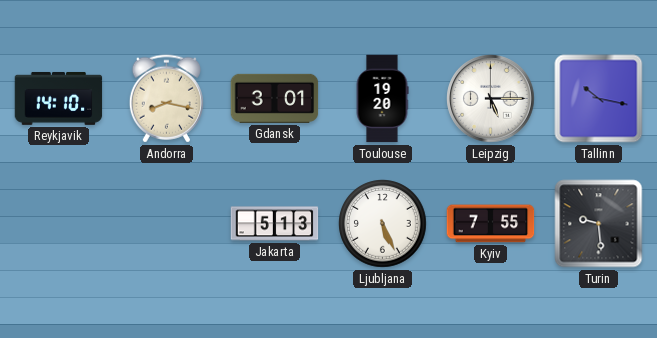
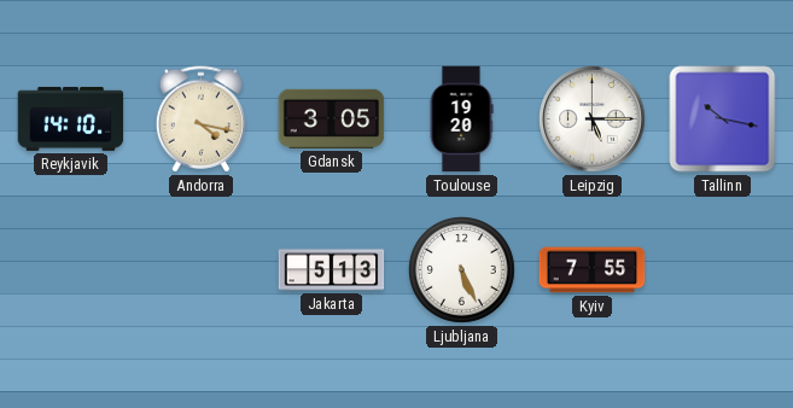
Andorra: 8:17 -> 4:17
Gdansk: 3:01 -> 3:05
Turin: 9:29 -> none
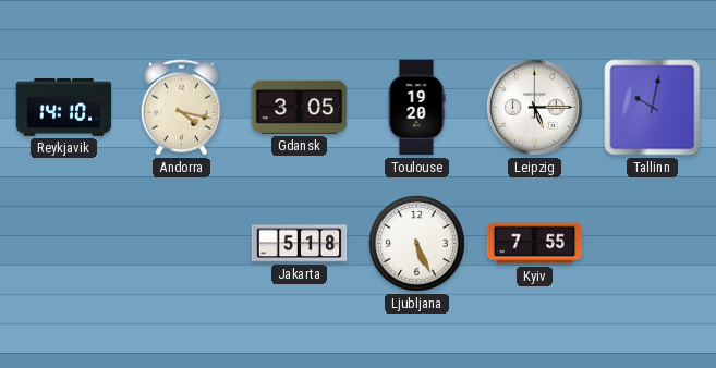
Tallinn: 10:17 -> 10:02
Jakarta: 5:13 -> 5:18
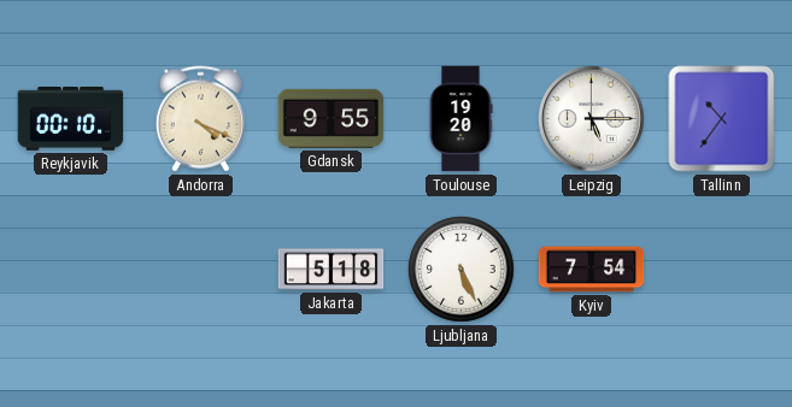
Reykjavik: 14:10 -> 00:10
Andorra: 4:17 -> 4:19
Gdansk: 3:05 -> 9:55
Tallinn: 10:02 -> 10:36
Kyiv: 7:55 -> 7:54
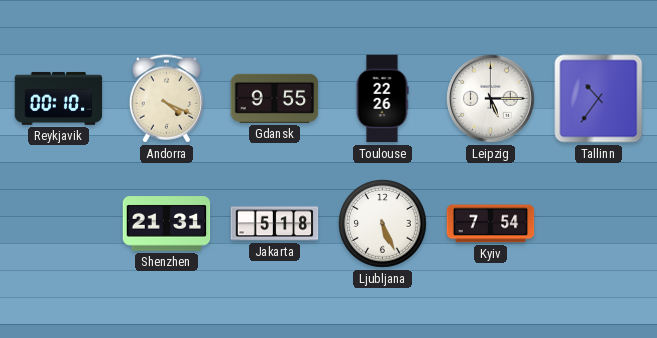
Toulouse: 19:20 -> 22:26
Shenzhen: none -> 21:31
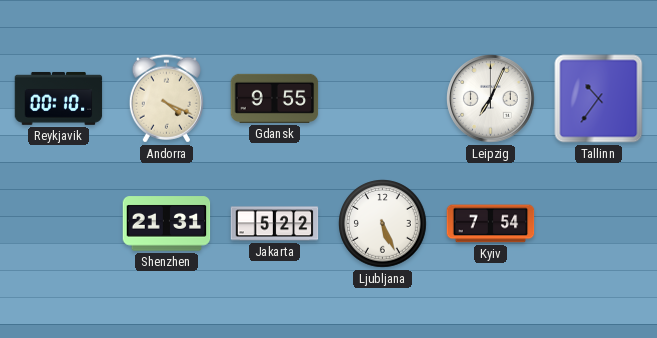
Toulouse: 22:26 -> none
Leipzig: 5:15 -> 7:04
Jakarta: 5:18 -> 5:22
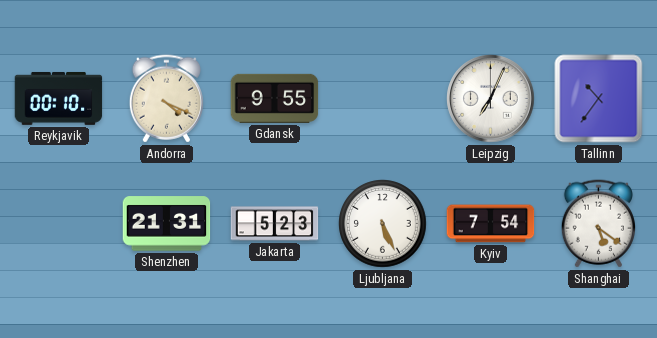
Jakarta: 5:22 -> 5:23
Shanghai: none -> 5:21
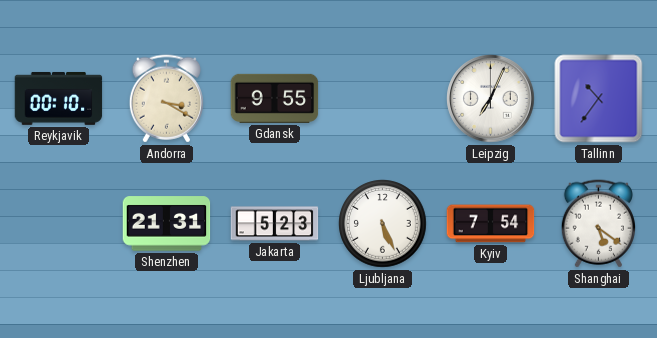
Andorra: 4:19 -> 3:20
